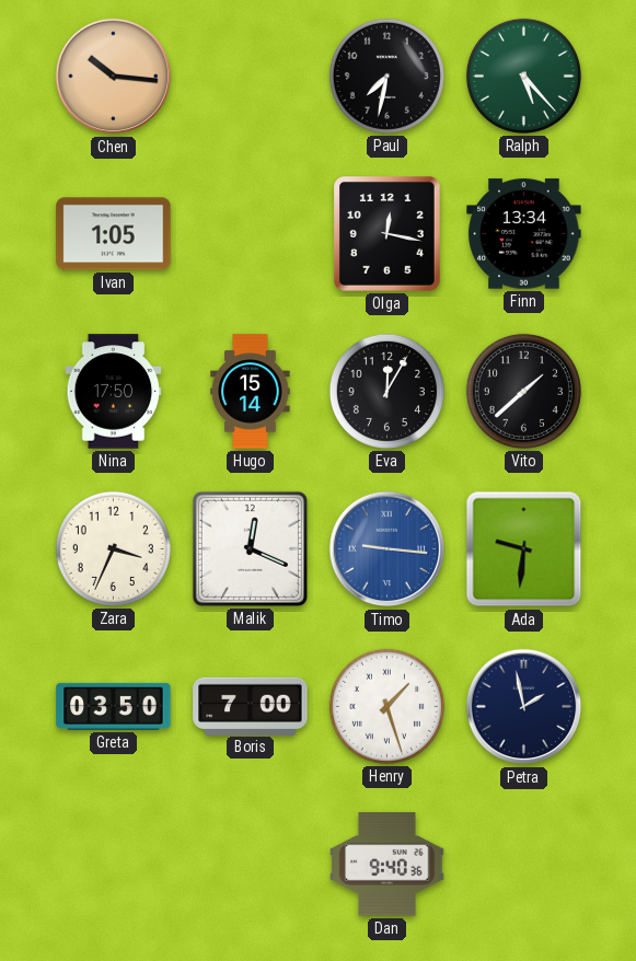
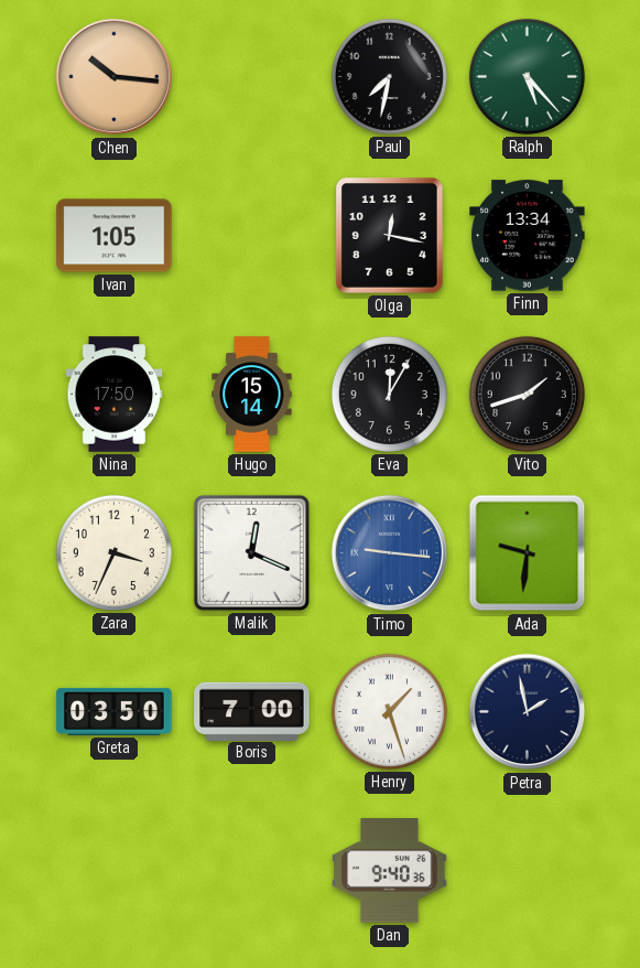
Vito: 1:38 -> 1:42
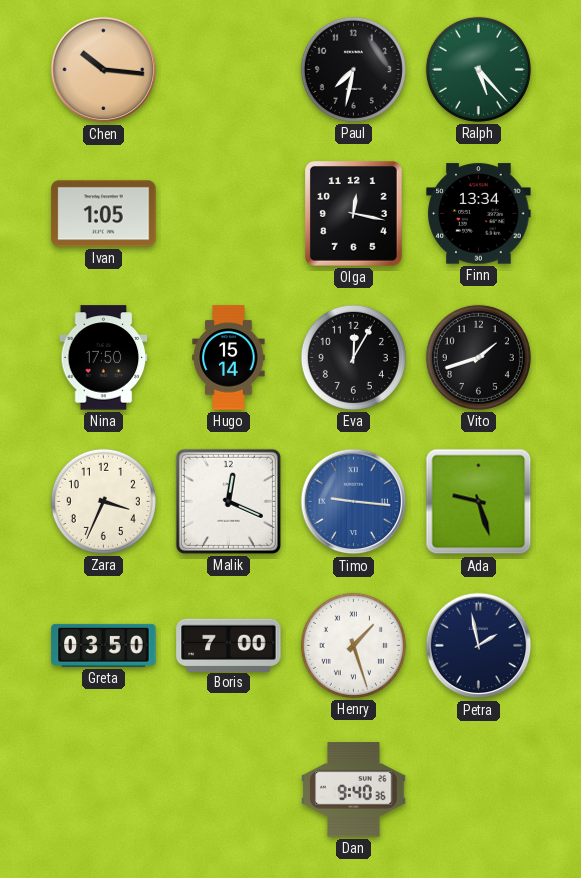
Ada: 9:31 -> 9:27
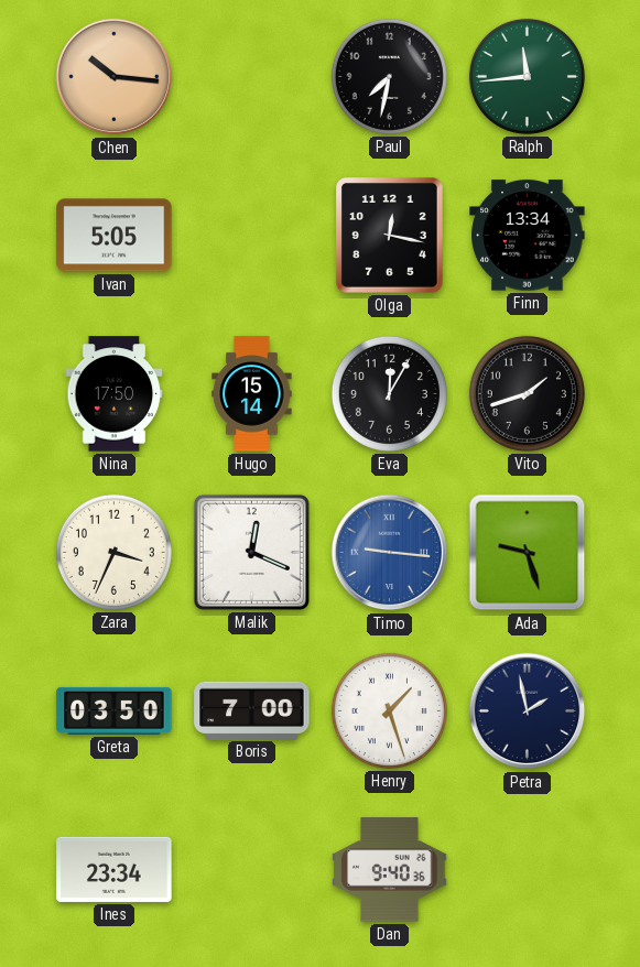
Ralph: 5:23 -> 11:44
Ivan: 1:05 -> 5:05
Ines: none -> 23:34
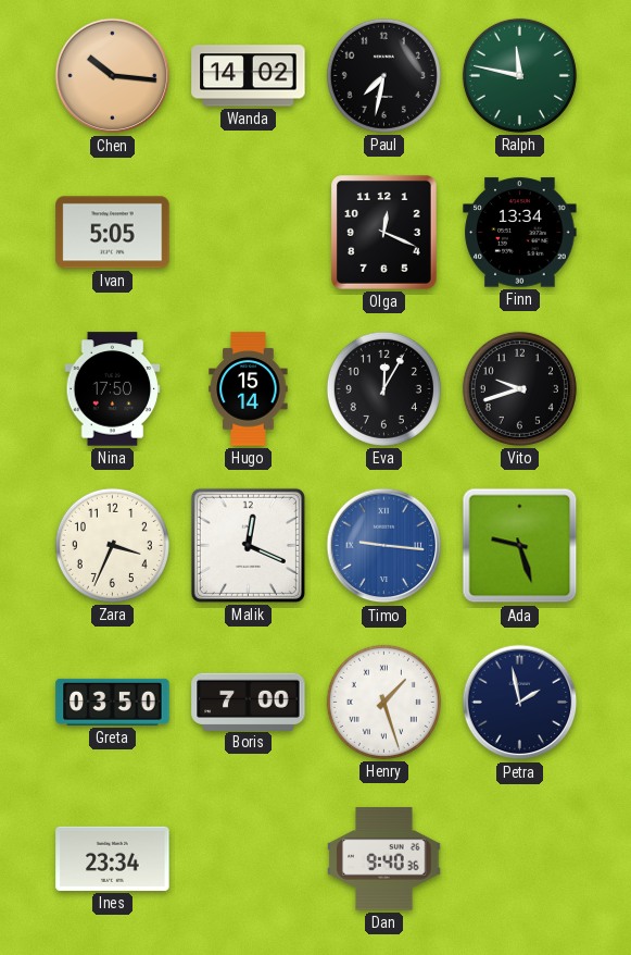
Wanda: none -> 14:02
Ralph: 11:44 -> 11:47
Olga: 12:17 -> 12:19
Vito: 1:42 -> 9:42
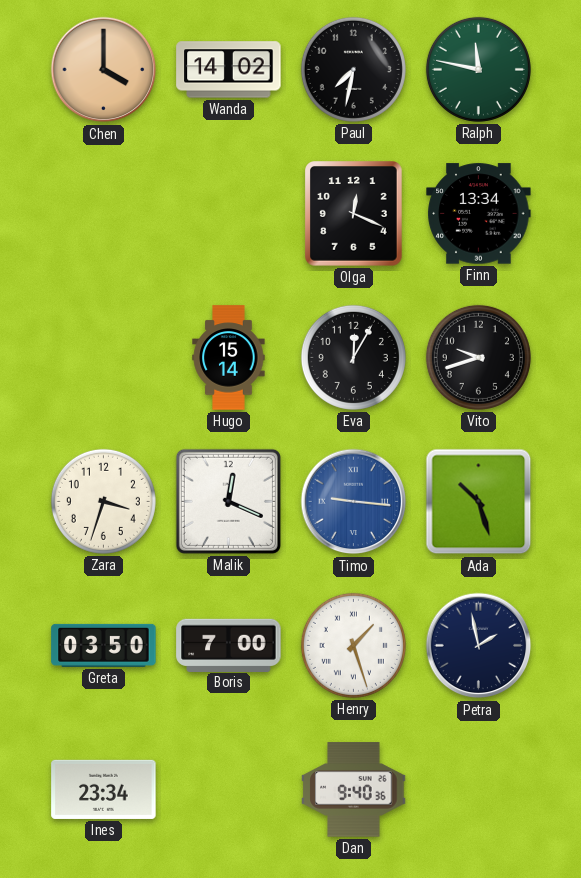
Chen: 10:16 -> 4:00
Ivan: 5:05 -> none
Nina: 17:50 -> none
Zara: 3:34 -> 3:33
Ada: 9:27 -> 10:27
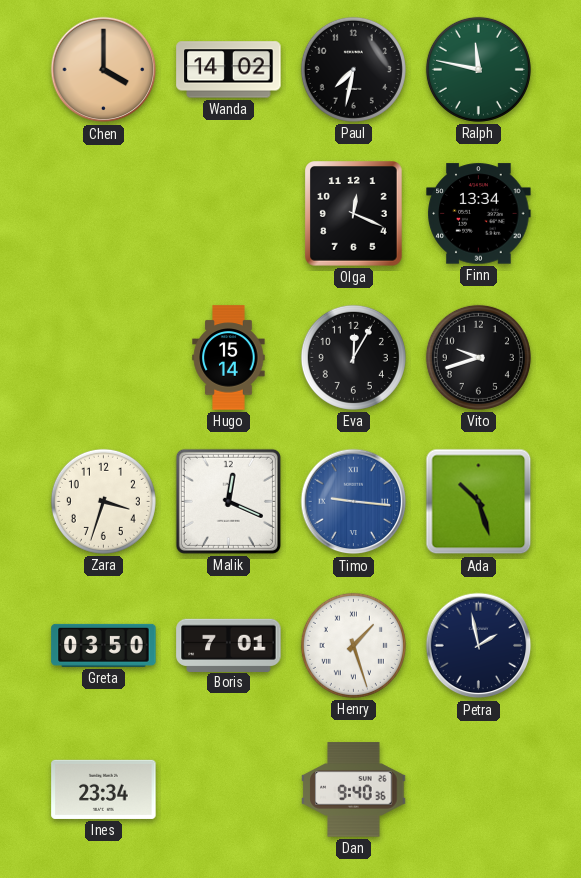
Boris: 7:00 -> 7:01
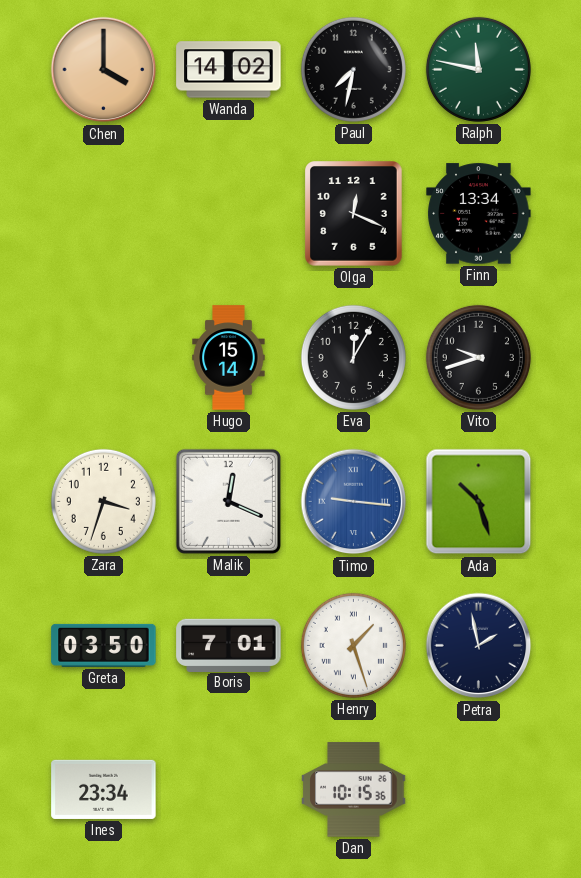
Dan: 9:40 -> 10:15
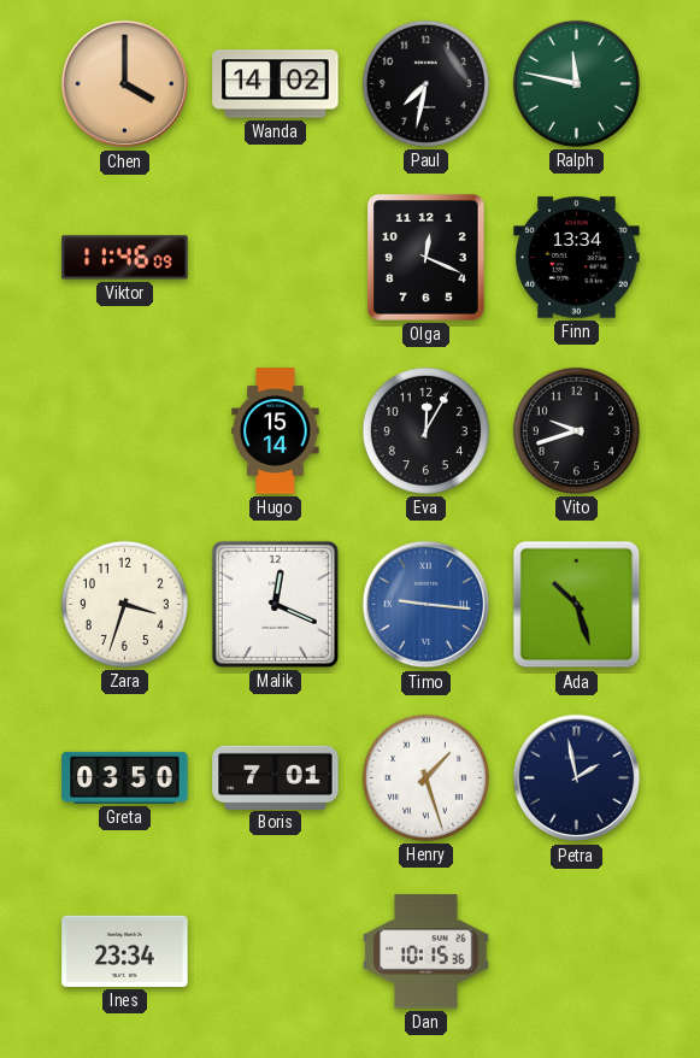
Viktor: none -> 11:46
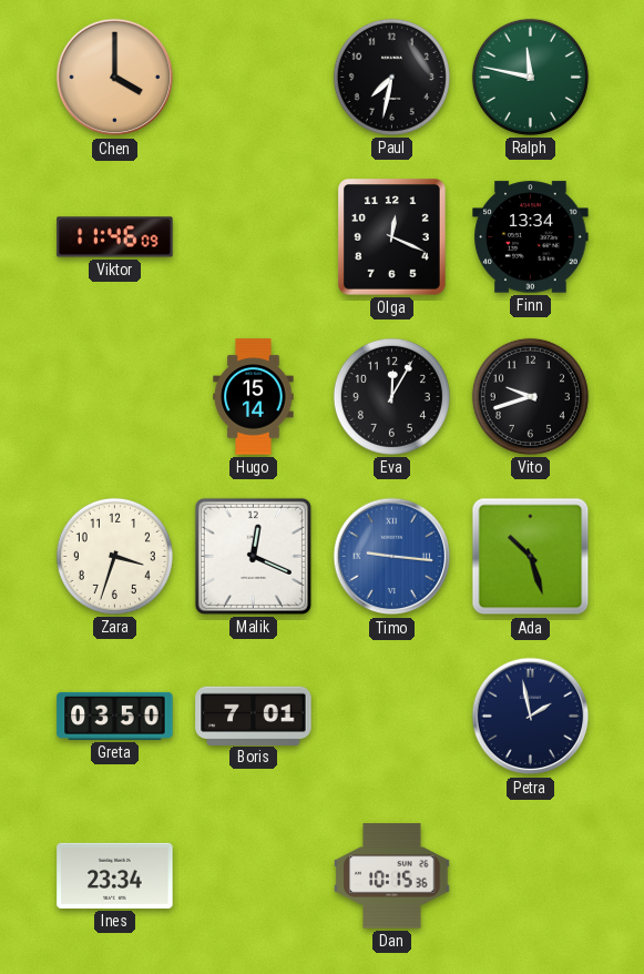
Wanda: 14:02 -> none
Henry: 1:27 -> none
